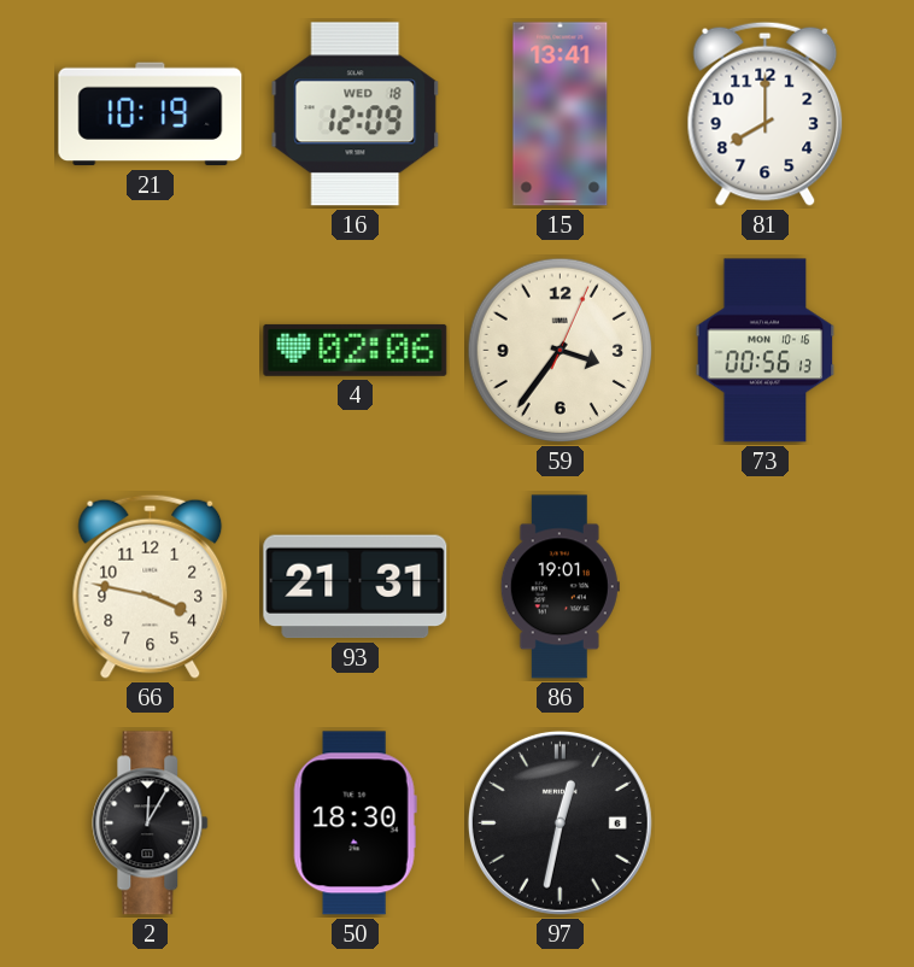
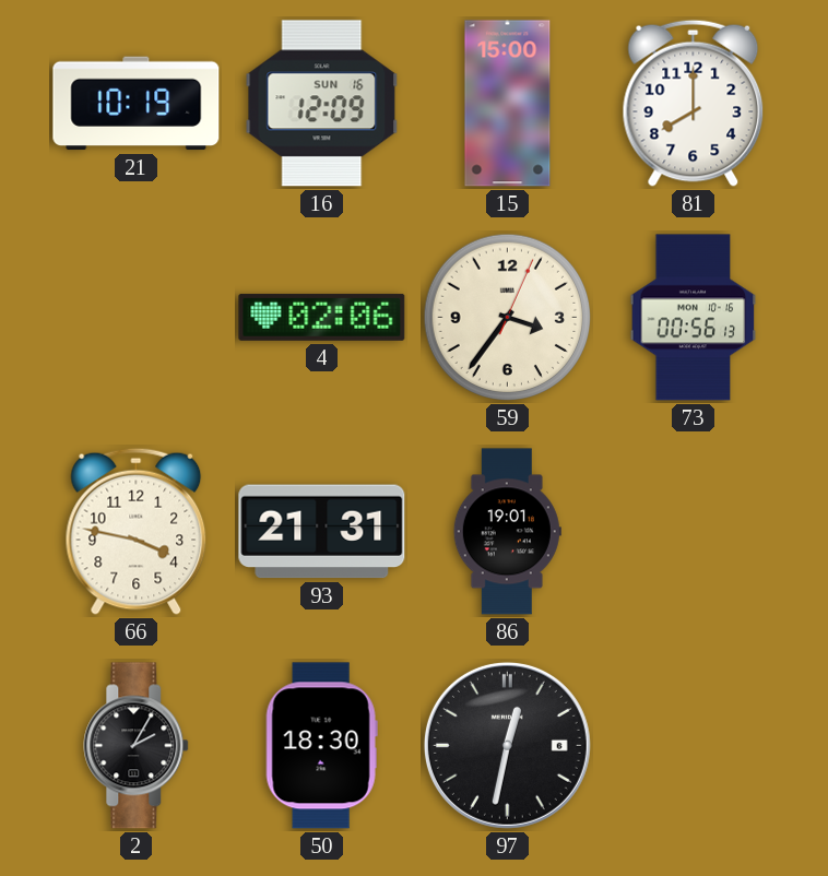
16 date: WED 18 -> SUN 16
15: 13:41 -> 15:00
2: 12:05 -> 2:05
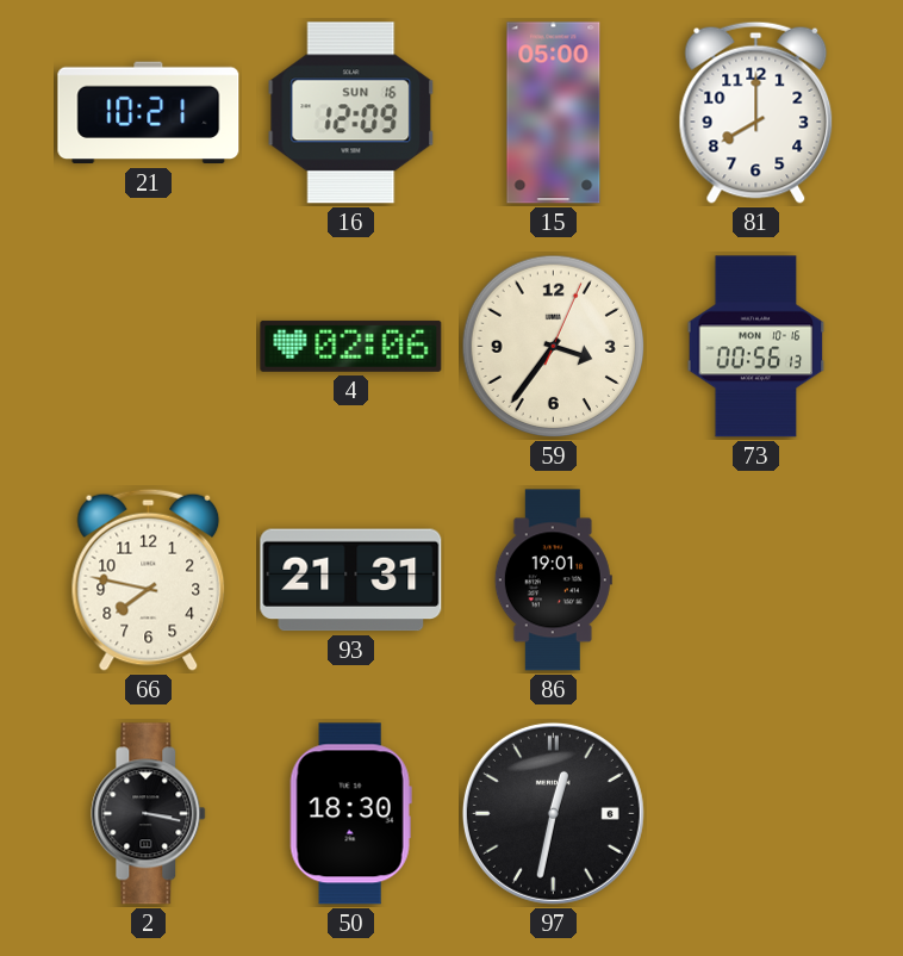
21: 10:19 -> 10:21
15: 15:00 -> 05:00
66: 3:47 -> 7:47
2: 2:05 -> 3:17
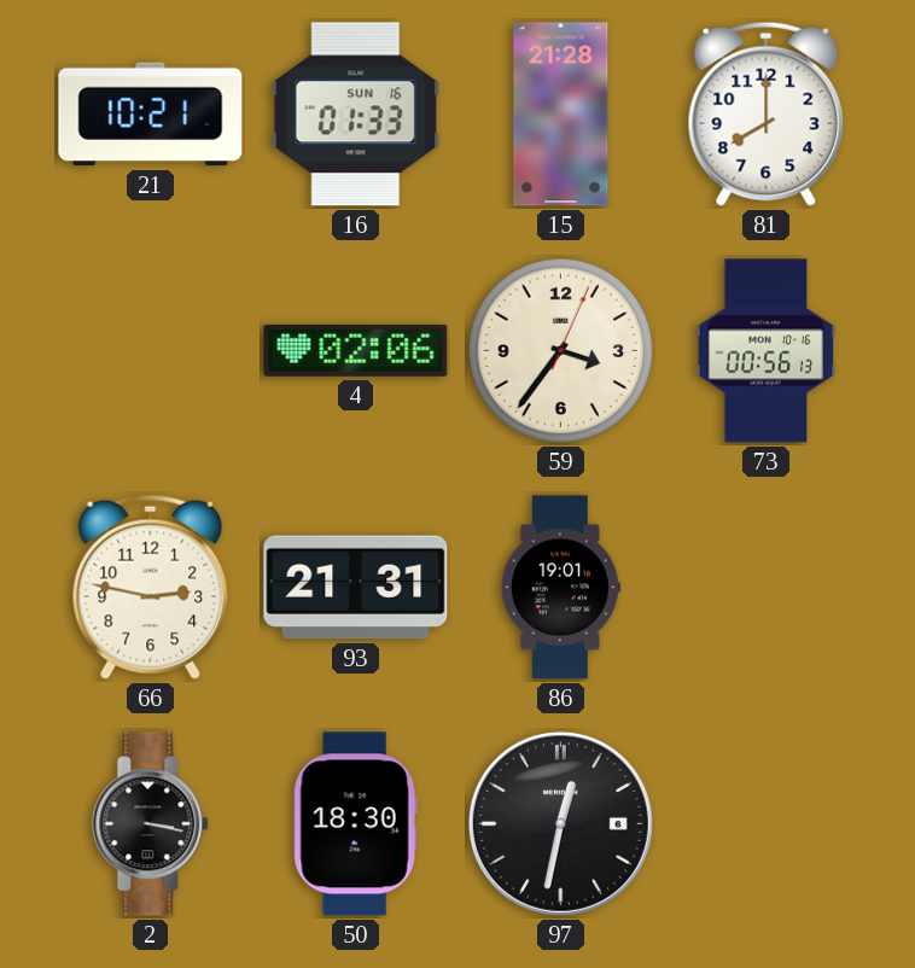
16: 12:09 -> 01:33
15: 05:00 -> 21:28
66: 7:47 -> 2:47
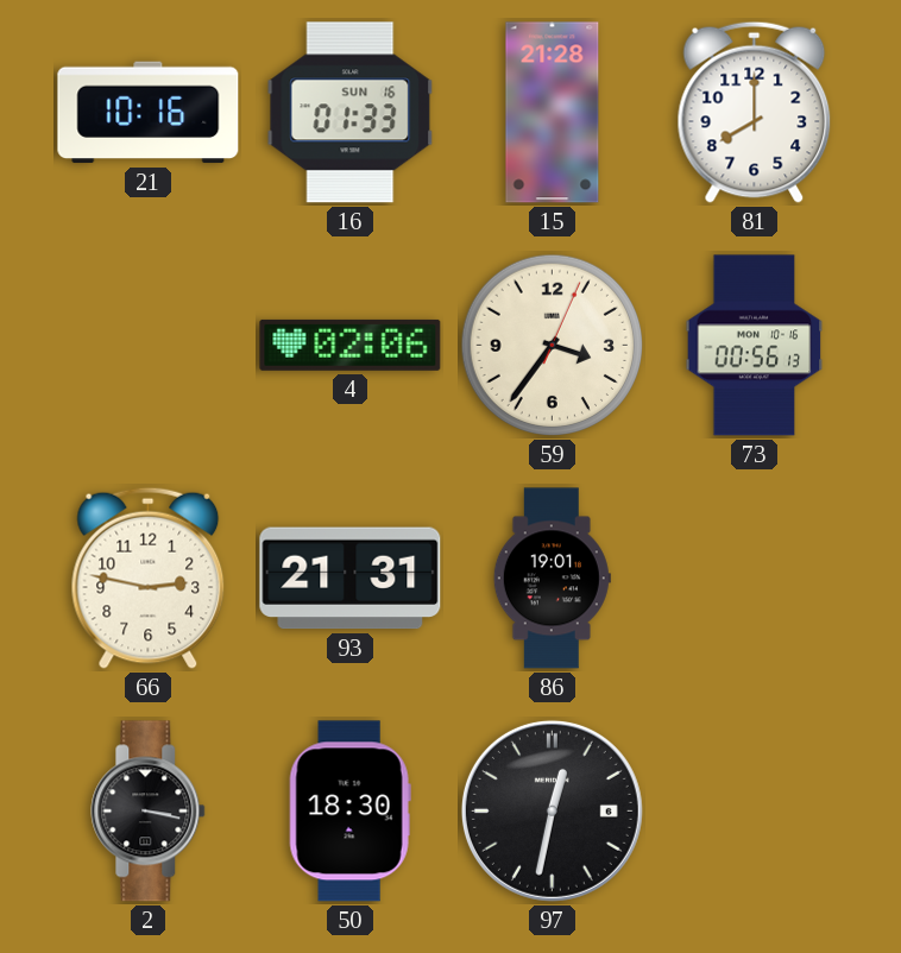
21: 10:21 -> 10:16
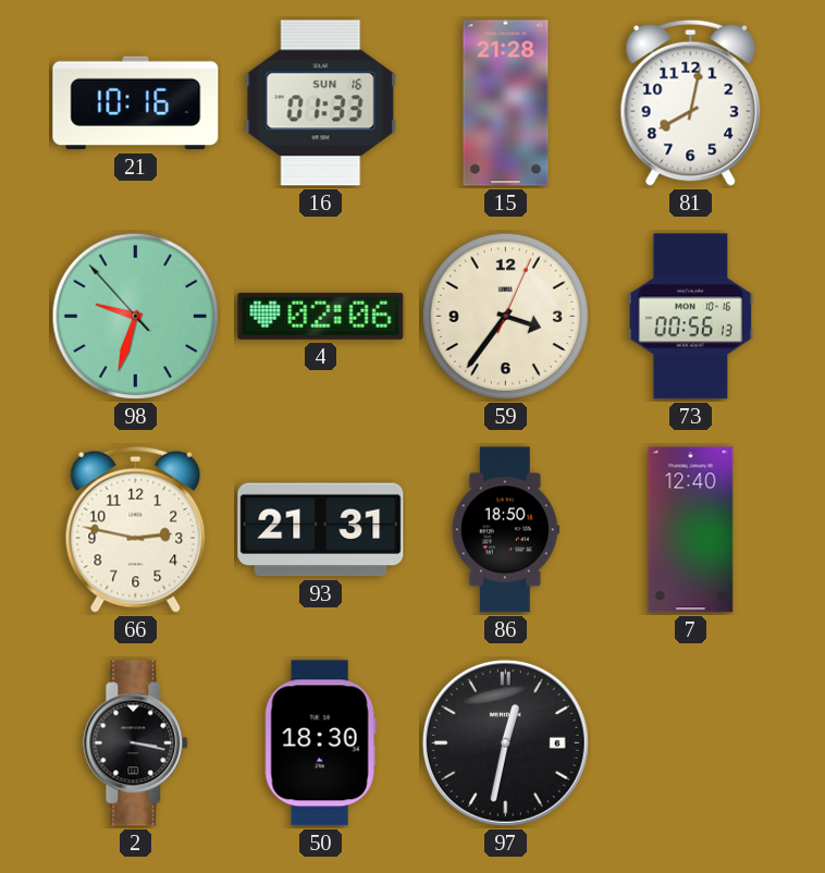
81: 8:00 -> 8:02
98: none -> 9:32
86: 19:01 -> 18:50
7: none -> 12:40
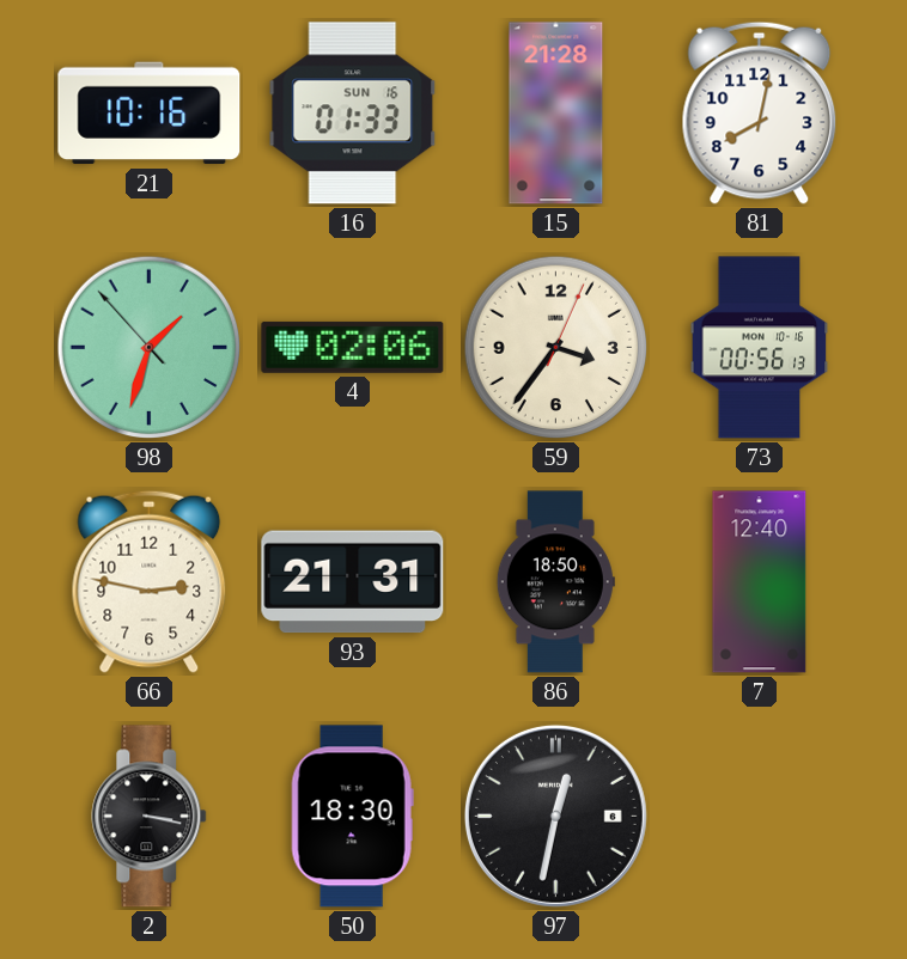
98: 9:32 -> 1:32
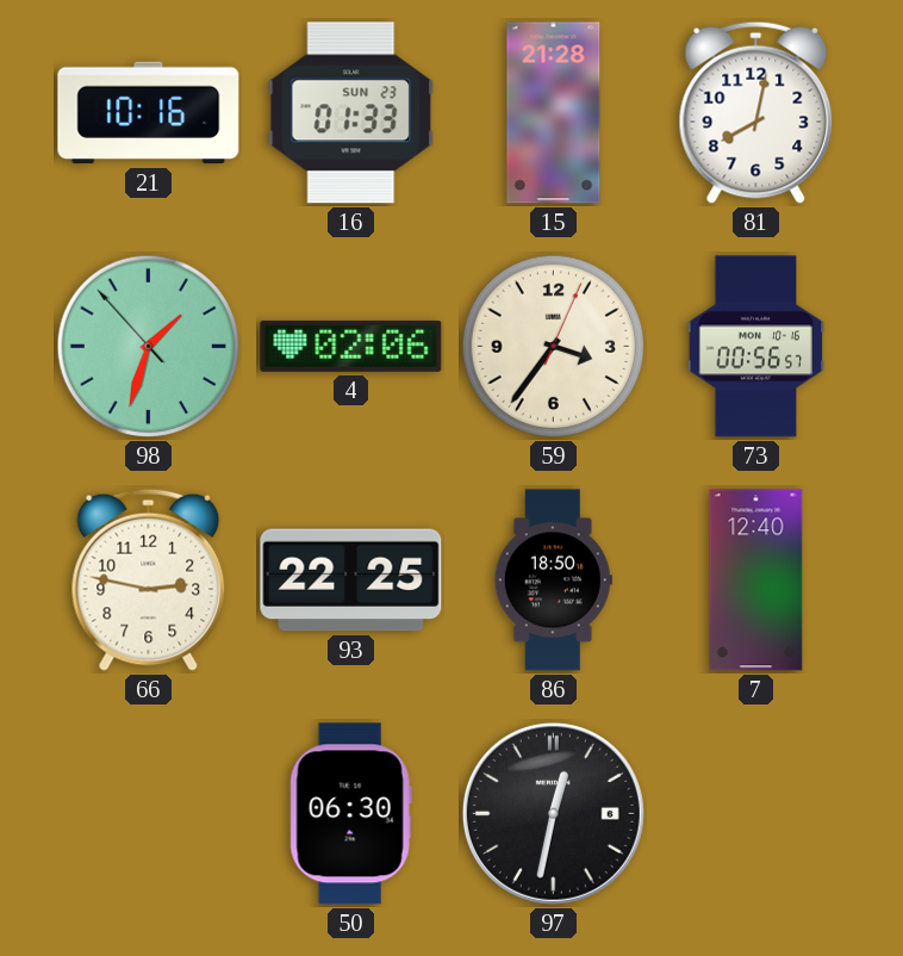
16 date: SUN 16 -> SUN 23
73: 00:56:13 -> 00:56:57
93: 21:31 -> 22:25
2: 3:17 -> none
50: 18:30 -> 06:30
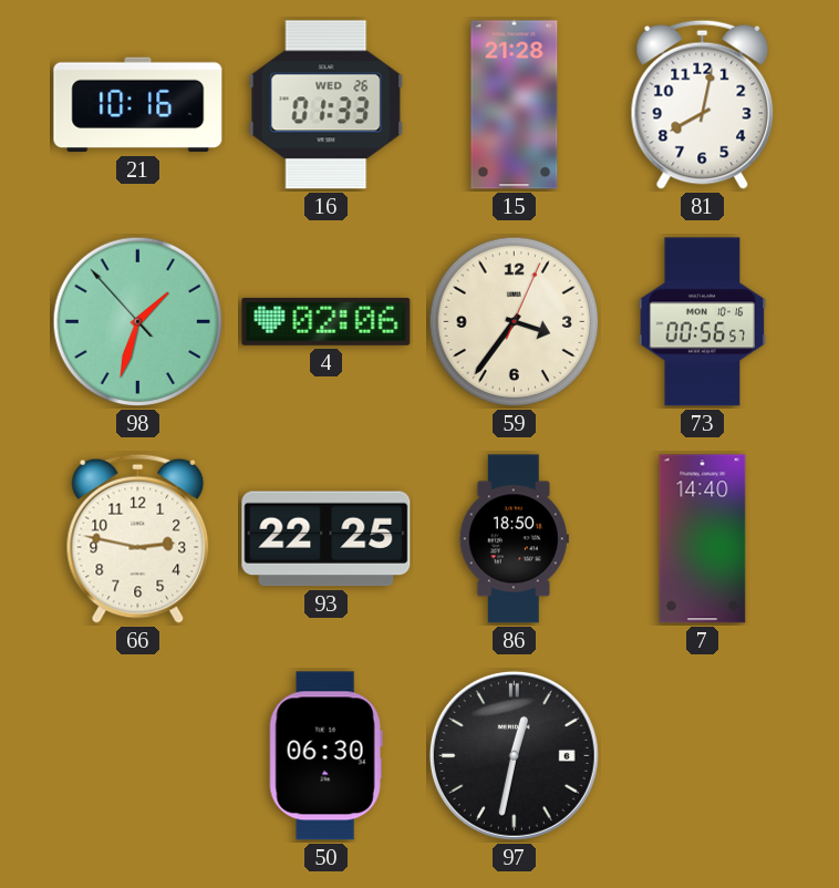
16 date: SUN 23 -> WED 26
7: 12:40 -> 14:40
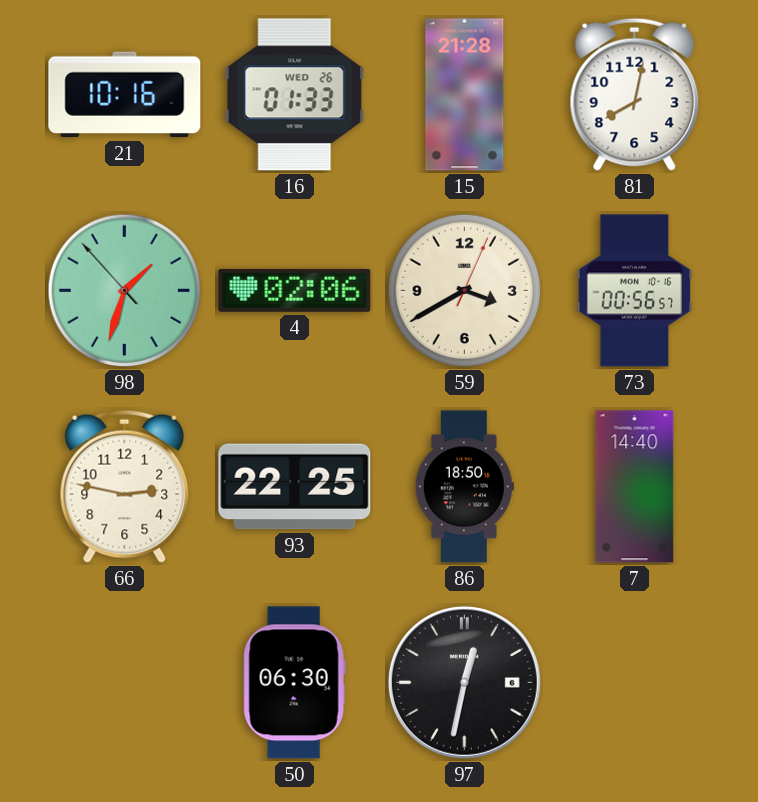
59: 3:36 -> 3:40
